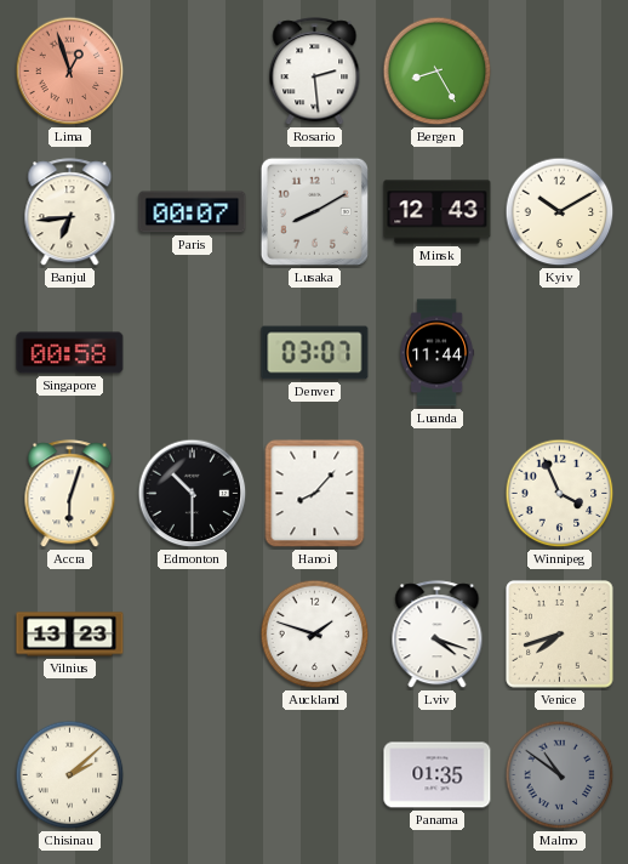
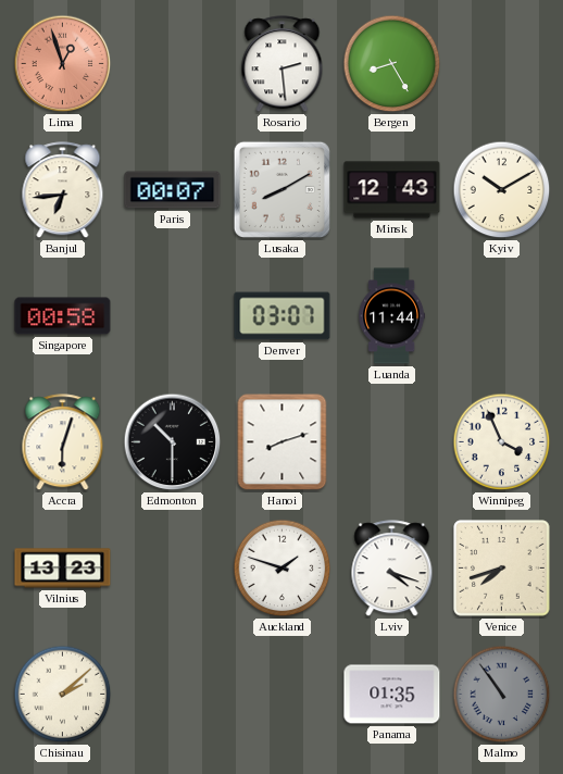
Hanoi: 8:07 -> 8:12
Malmo: 10:51 -> 10:54
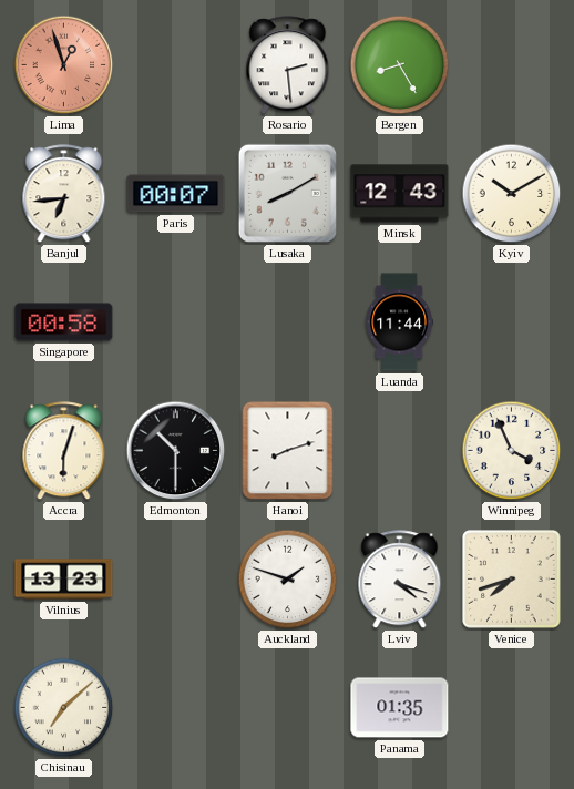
Denver: 03:07 -> none
Chisinau: 2:08 -> 7:08
Malmo: 10:54 -> none
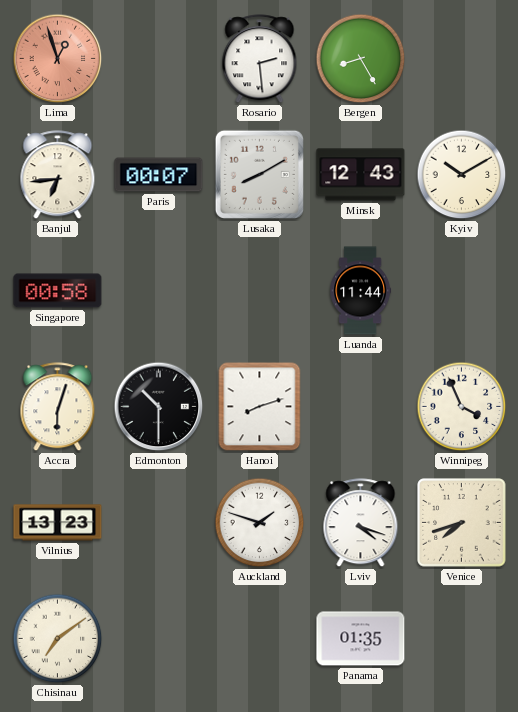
Chisinau: 7:08 -> 7:09
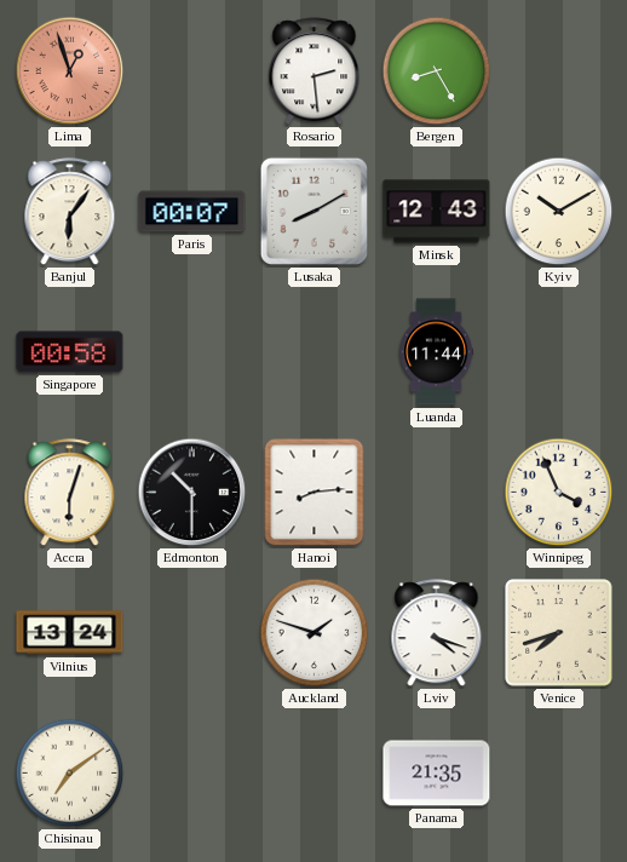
Banjul: 6:44 -> 6:06
Hanoi: 8:12 -> 8:14
Vilnius: 13:23 -> 13:24
Panama: 01:35 -> 21:35
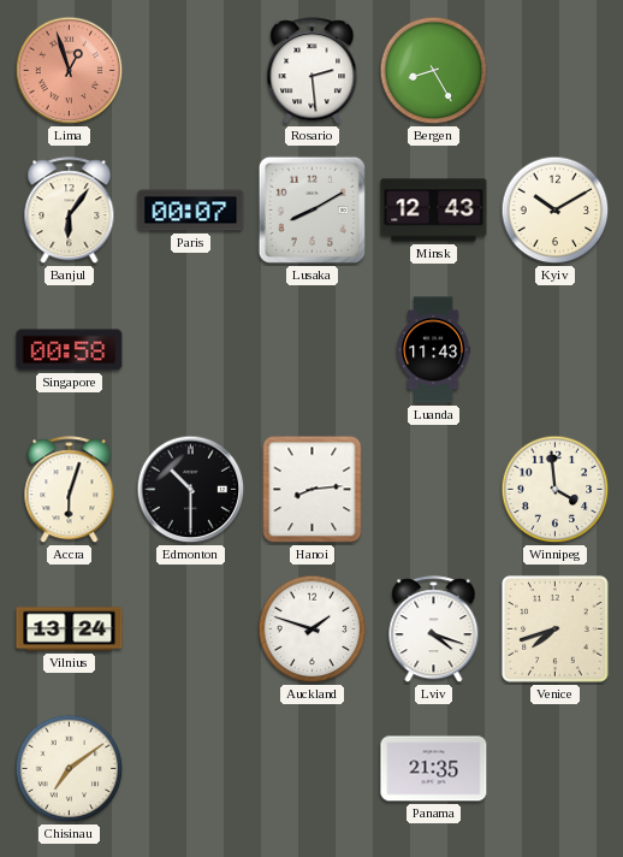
Luanda: 11:44 -> 11:43
Winnipeg: 3:56 -> 3:59
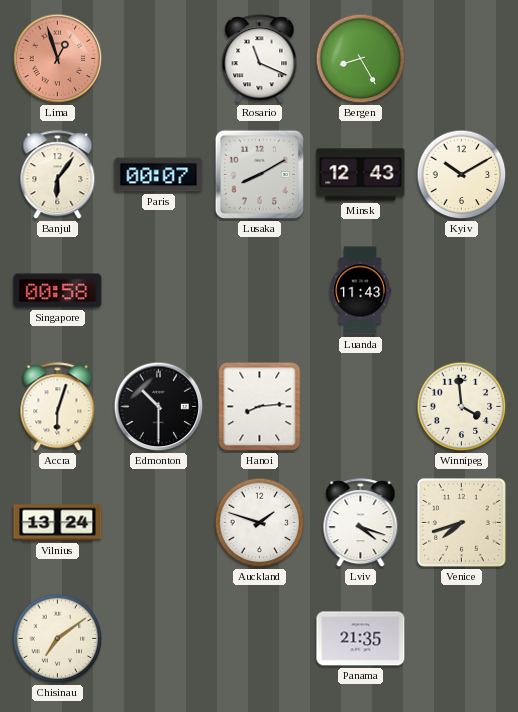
Rosario: 2:29 -> 11:19
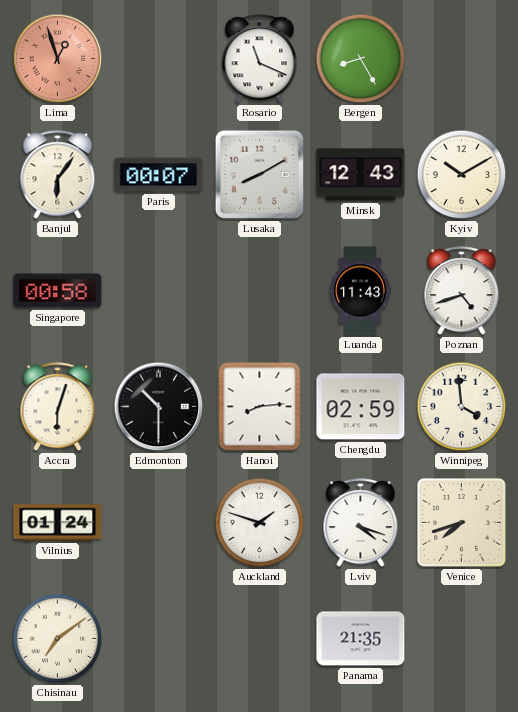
Poznan: none -> 4:42
Chengdu: none -> 02:59
Vilnius: 13:24 -> 01:24
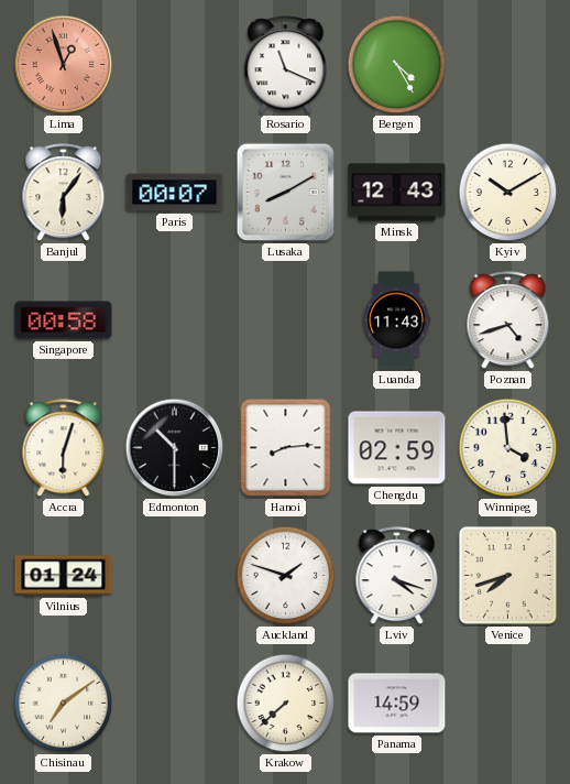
Bergen: 8:25 -> 4:25
Krakow: none -> 7:38
Panama: 21:35 -> 14:59
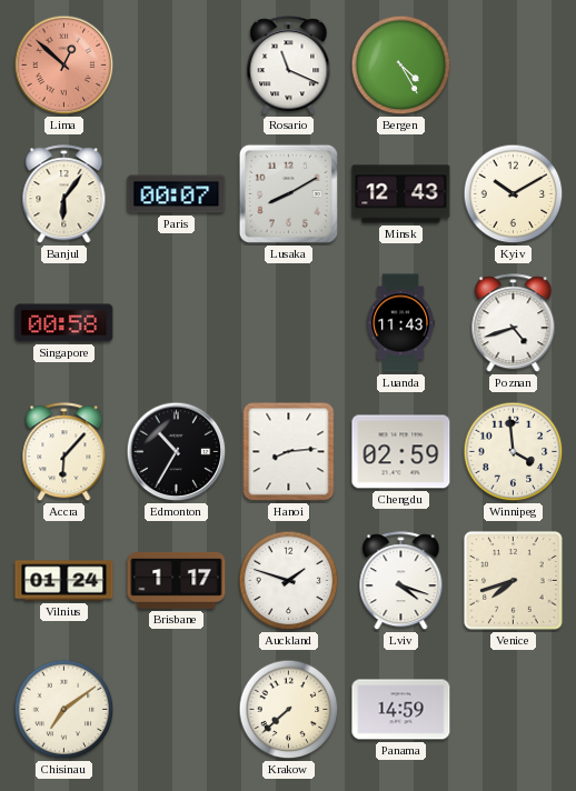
Lima: 12:57 -> 12:52
Accra: 6:03 -> 6:07
Edmonton: 10:30 -> 10:35
Brisbane: none -> 1:17
